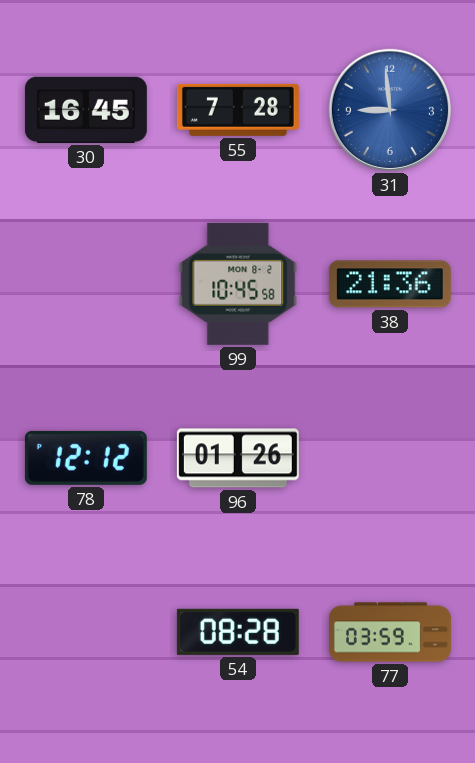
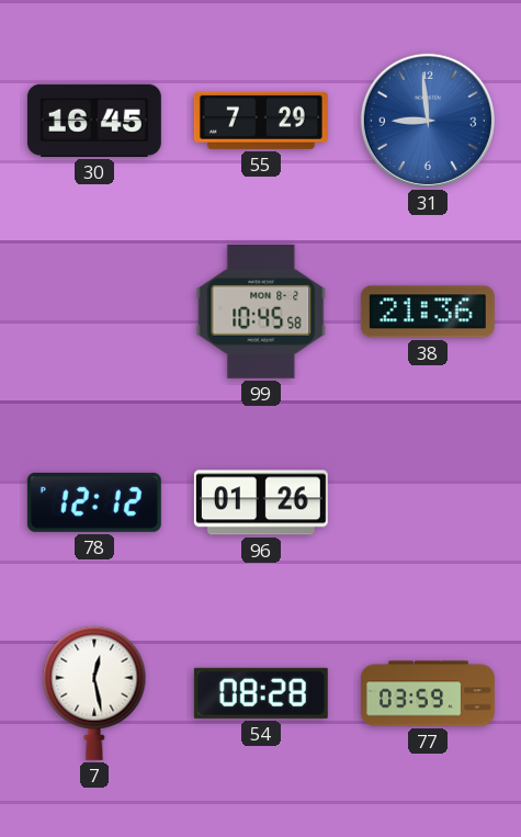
55: 7:28 -> 7:29
7: none -> 12:28
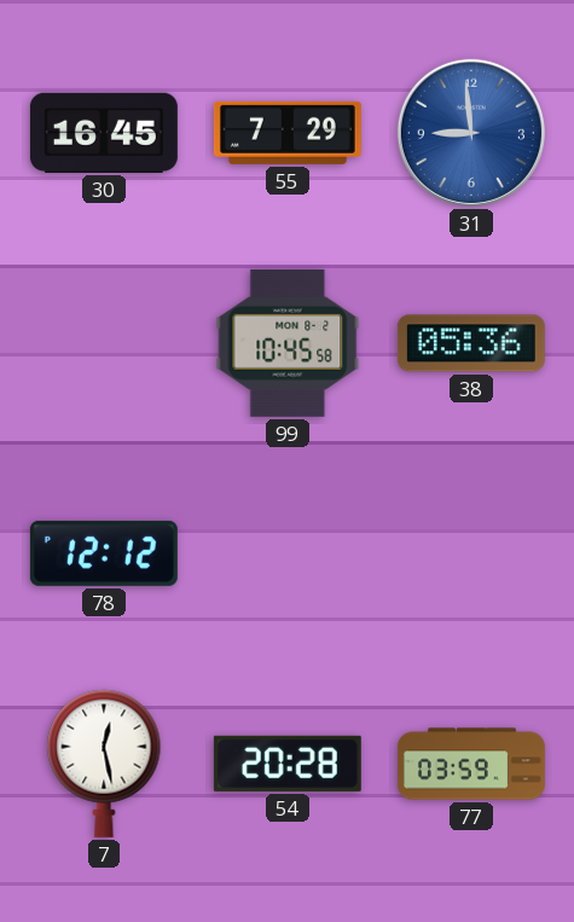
38: 21:36 -> 05:36
96: 01:26 -> none
54: 08:28 -> 20:28
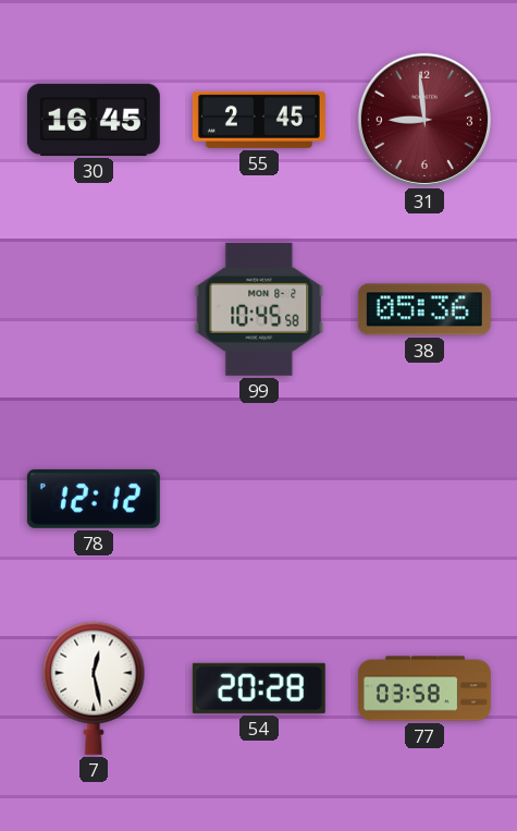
55: 7:29 -> 2:45
31 dial: blue -> burgundy
77: 03:59 -> 03:58
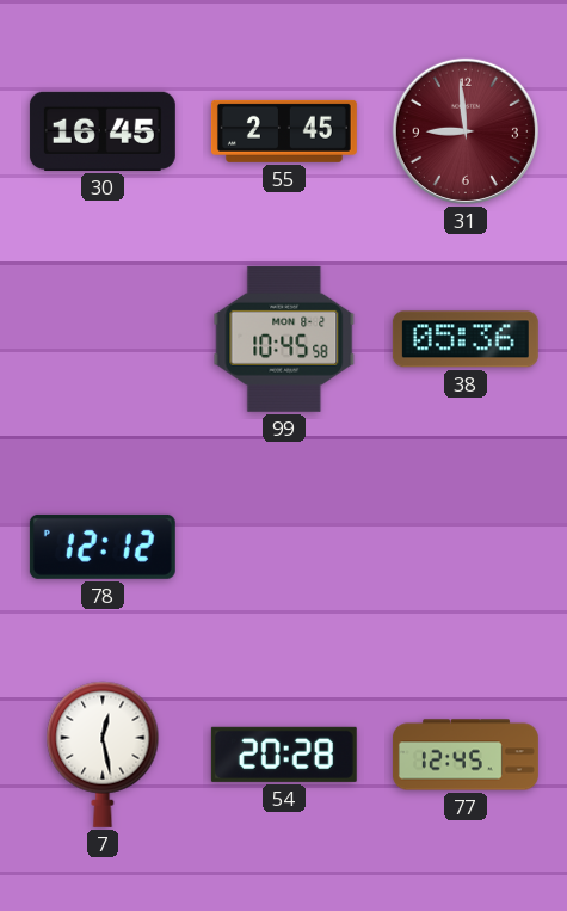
77: 03:58 -> 12:45
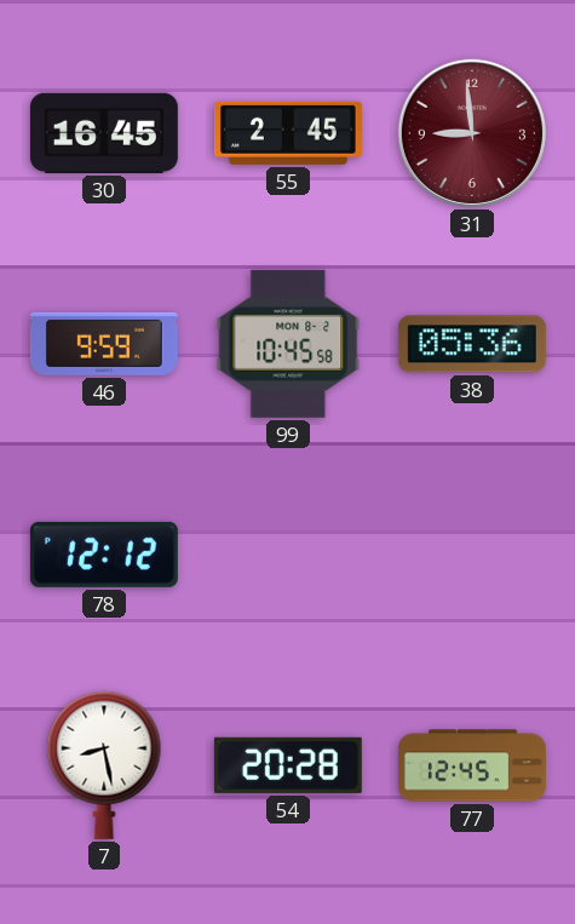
46: none -> 9:59
7: 12:28 -> 8:28
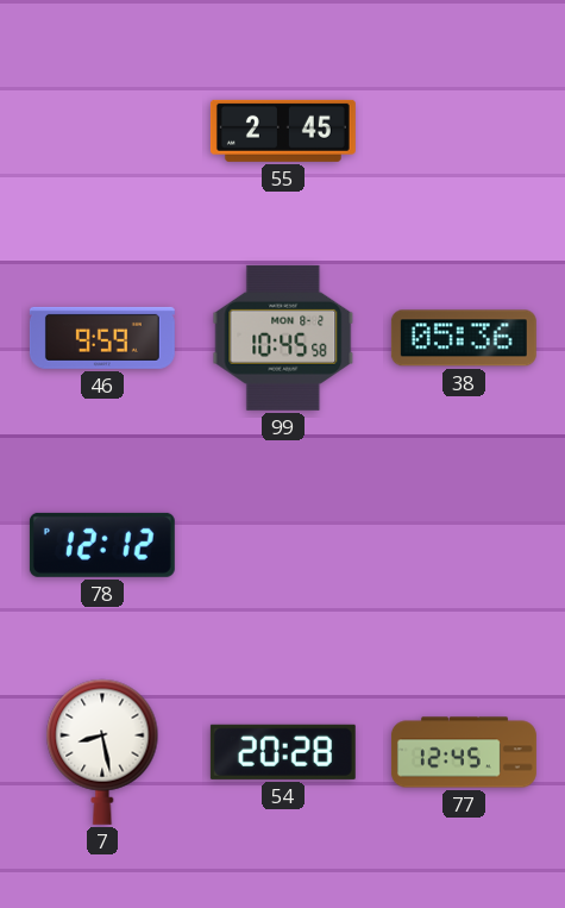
30: 16:45 -> none
31: 8:59 -> none
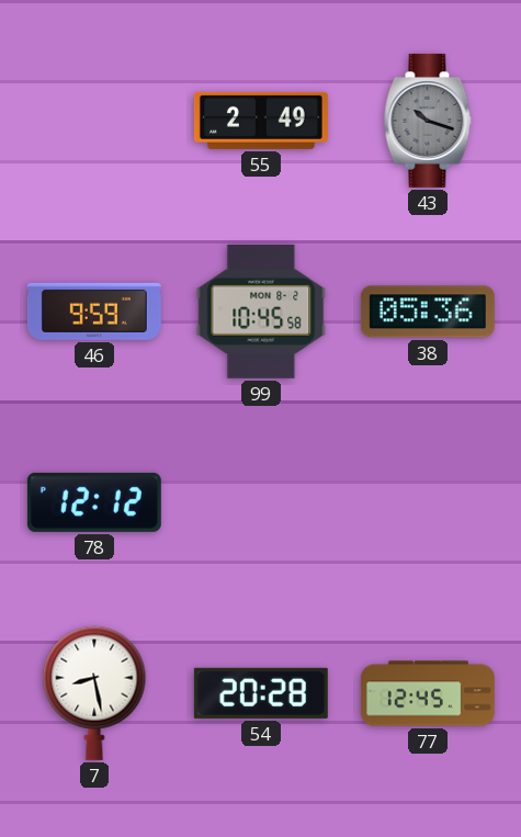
55: 2:45 -> 2:49
43: none -> 10:18
